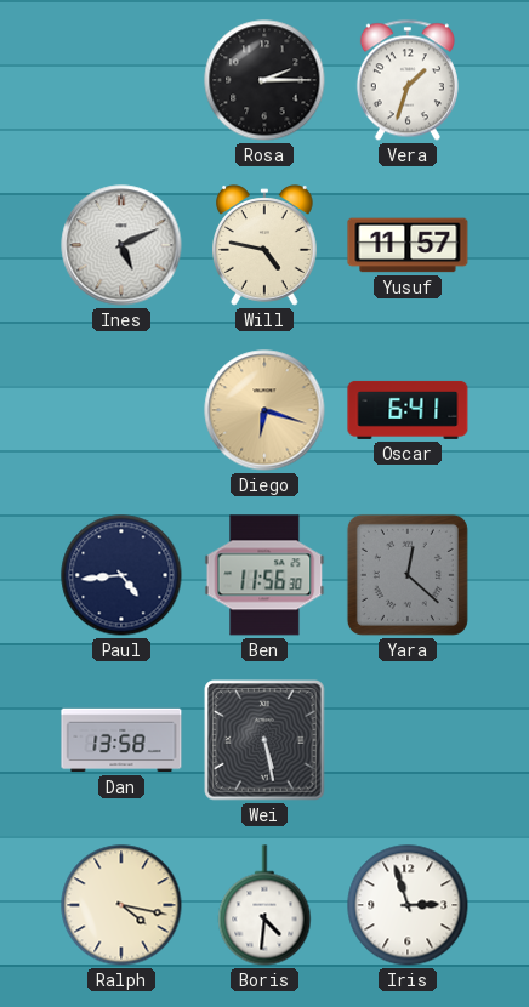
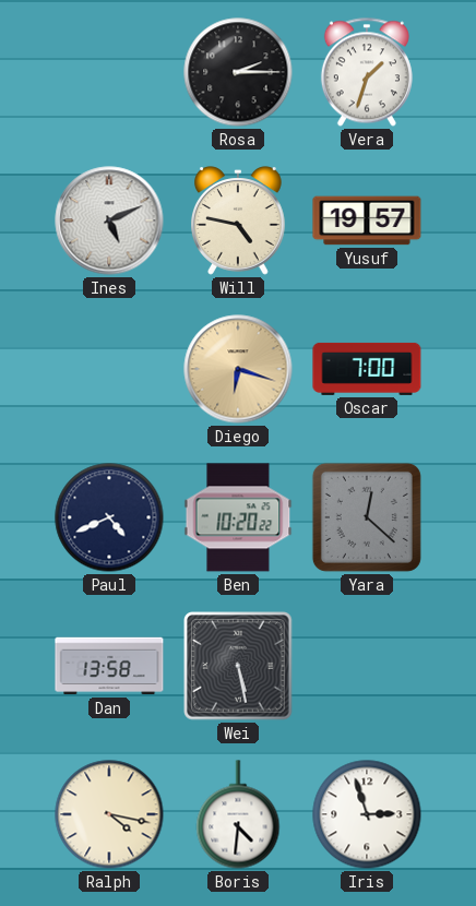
Yusuf: 11:57 -> 19:57
Oscar: 6:41 -> 7:00
Paul: 4:44 -> 4:41
Ben: 11:56 -> 10:20
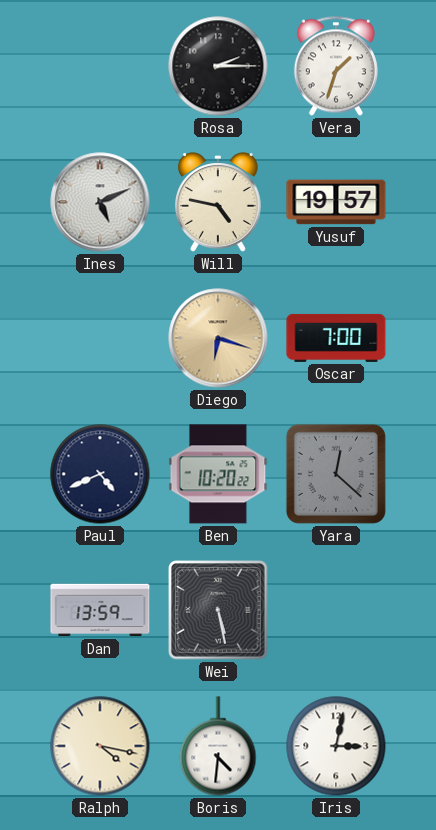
Dan: 13:58 -> 13:59
Iris: 2:57 -> 3:02
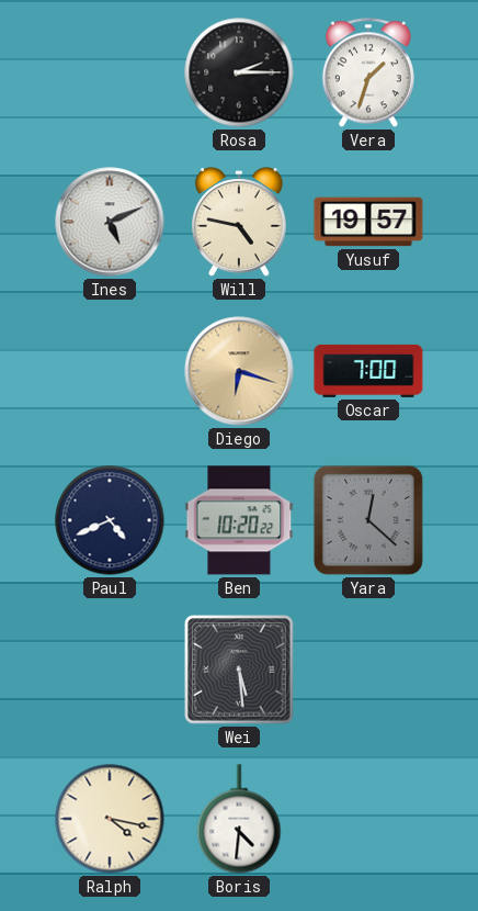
Dan: 13:59 -> none
Wei: 5:28 -> 5:29
Iris: 3:02 -> none
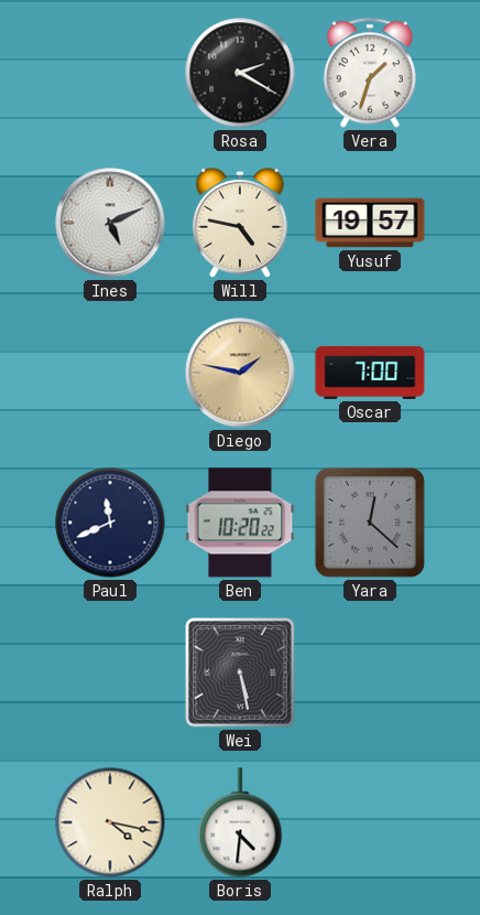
Rosa: 2:15 -> 2:20
Diego: 6:18 -> 1:47
Paul: 4:41 -> 11:41
Wei: 5:29 -> 5:28
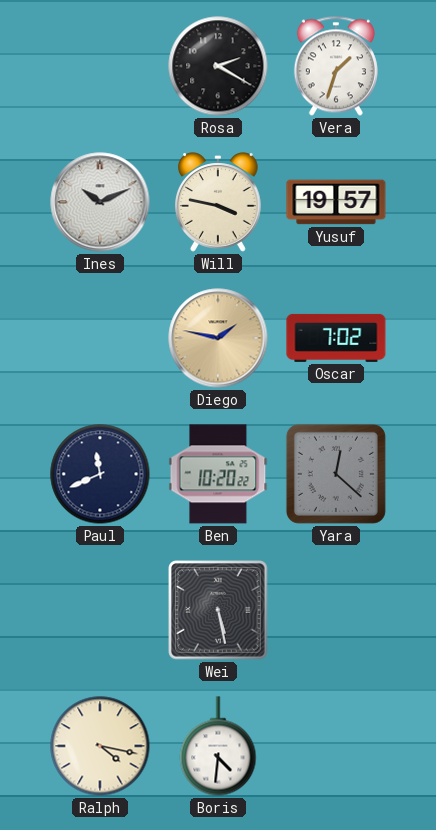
Ines: 5:11 -> 10:11
Will: 4:47 -> 3:47
Oscar: 7:00 -> 7:02
